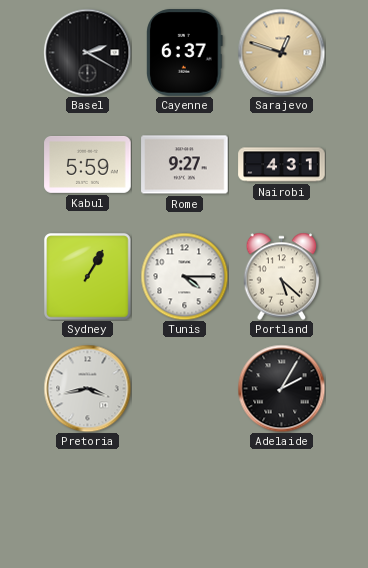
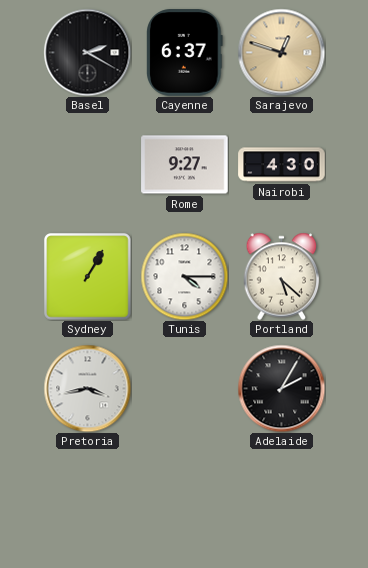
Kabul: 5:59 -> none
Nairobi: 4:31 -> 4:30
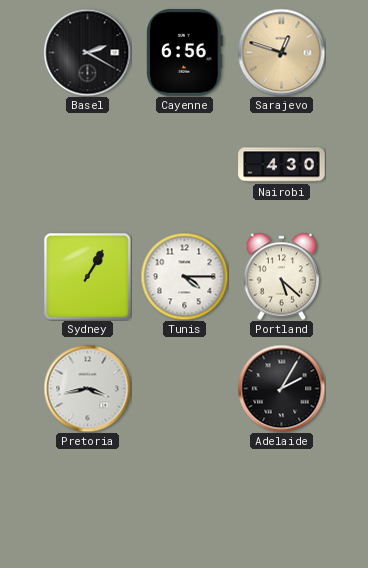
Cayenne: 6:37 -> 6:56
Rome: 9:27 -> none
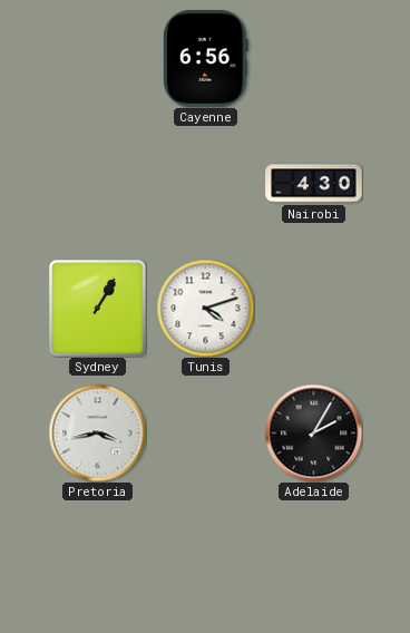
Basel: 2:20 -> none
Sarajevo: 12:48 -> none
Tunis: 4:15 -> 4:12
Portland: 5:22 -> none
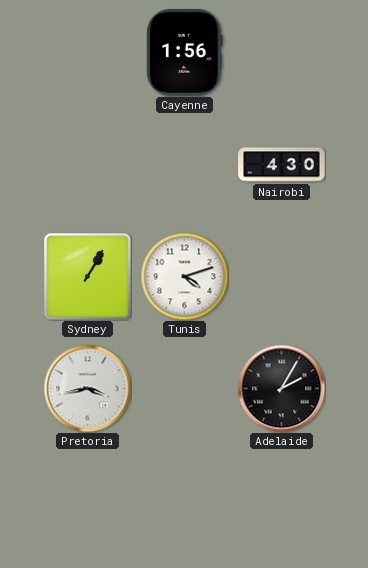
Cayenne: 6:56 -> 1:56
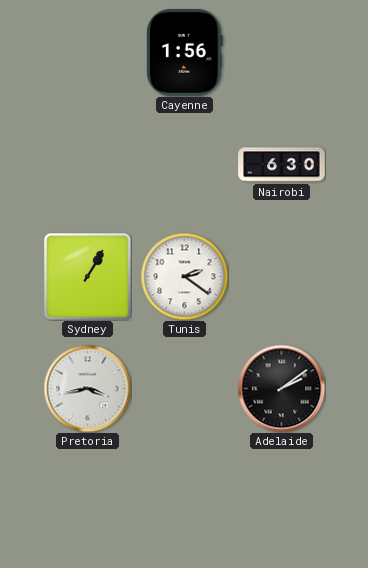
Nairobi: 4:30 -> 6:30
Tunis: 4:12 -> 2:21
Adelaide: 2:05 -> 2:09
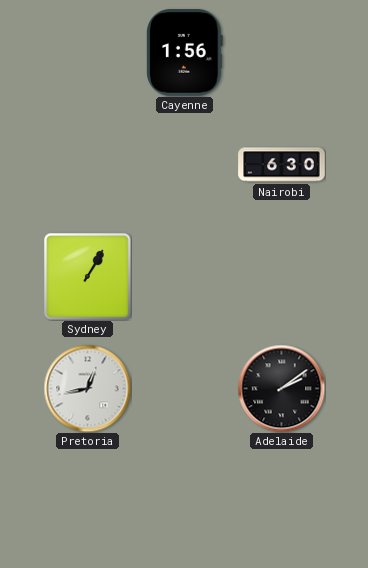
Tunis: 2:21 -> none
Pretoria: 3:43 -> 12:43
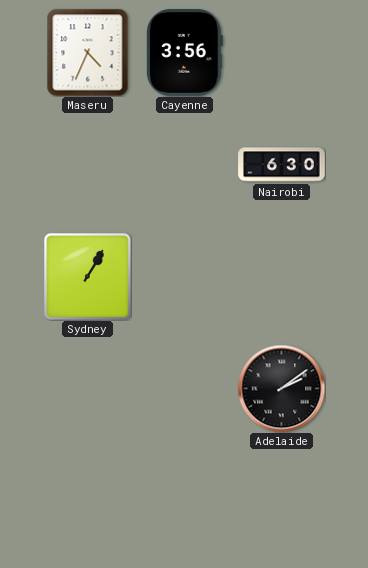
Maseru: none -> 4:34
Cayenne: 1:56 -> 3:56
Pretoria: 12:43 -> none
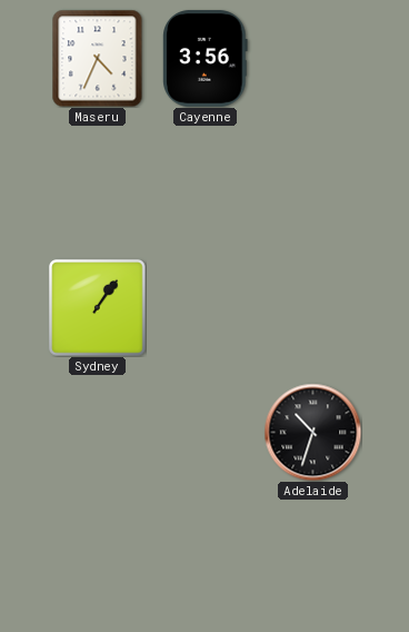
Nairobi: 6:30 -> none
Sydney: 1:05 -> 1:06
Adelaide: 2:09 -> 10:33
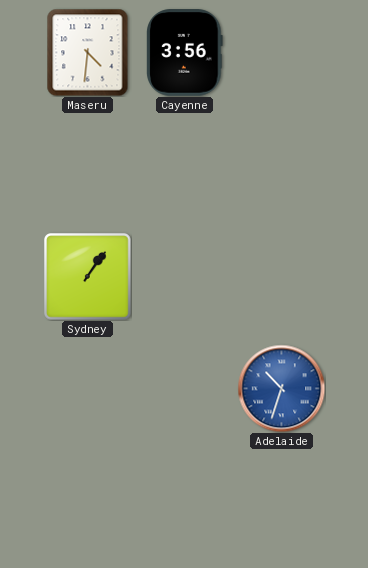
Maseru: 4:34 -> 4:31
Adelaide dial: black -> blue
